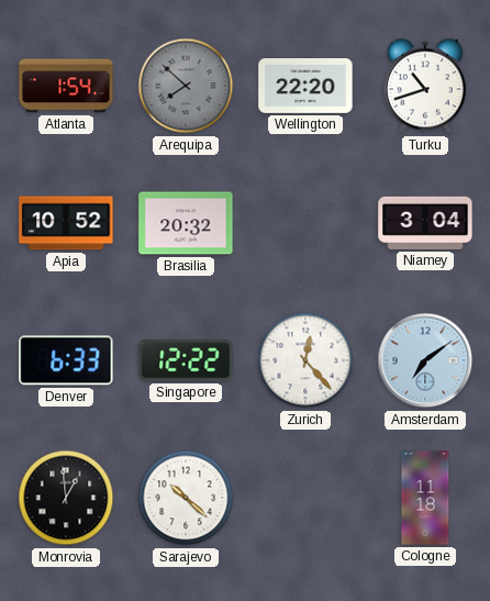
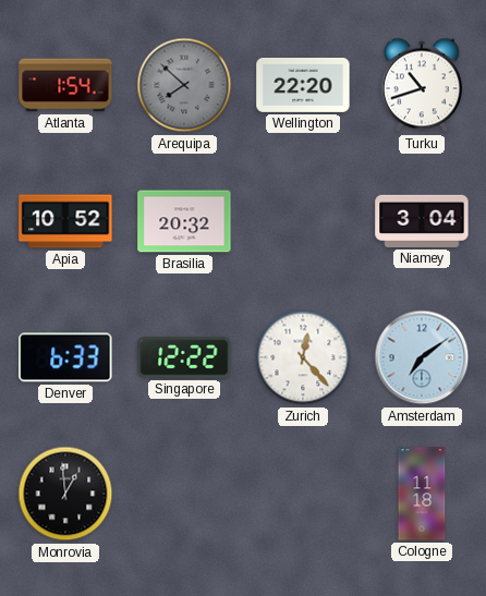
Sarajevo: 10:22 -> none
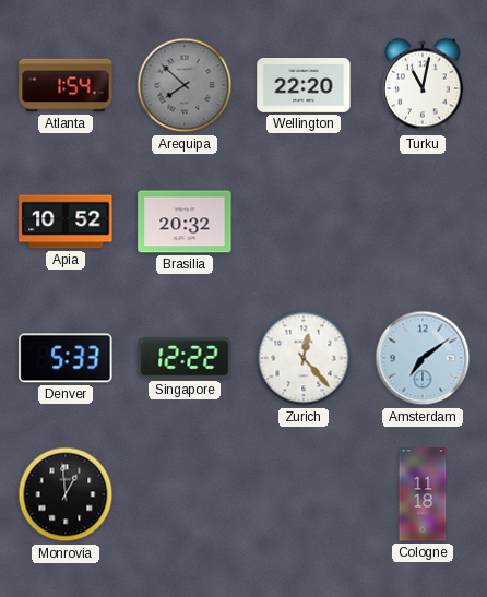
Turku: 10:42 -> 11:02
Niamey: 3:04 -> none
Denver: 6:33 -> 5:33
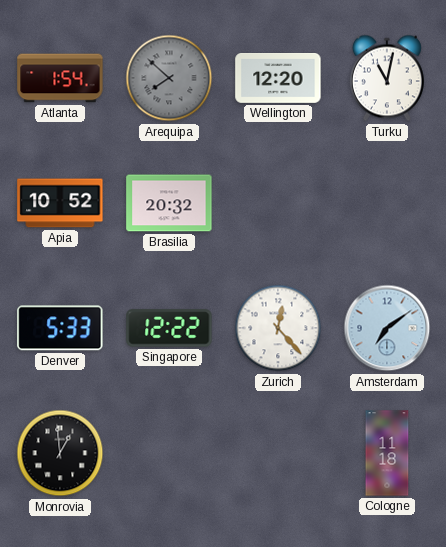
Wellington: 22:20 -> 12:20
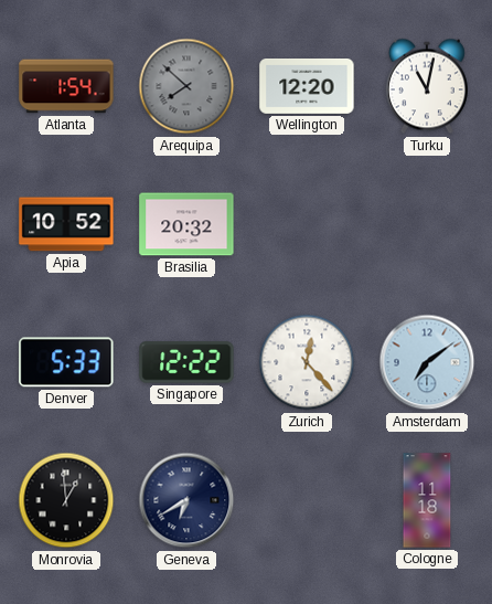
Geneva: none -> 6:40
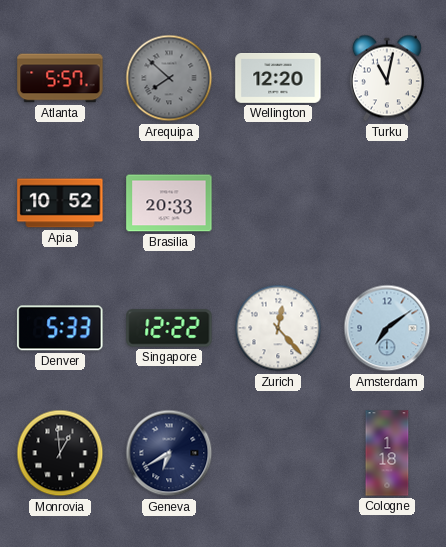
Atlanta: 1:54 -> 5:57
Brasilia: 20:32 -> 20:33
Cologne: 11:18 -> 1:18
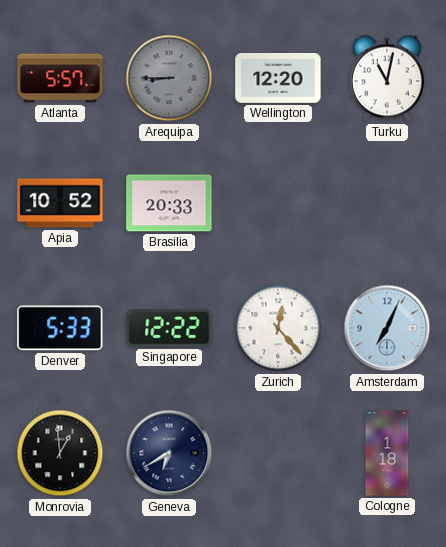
Arequipa: 7:52 -> 8:45
Amsterdam: 7:09 -> 7:04
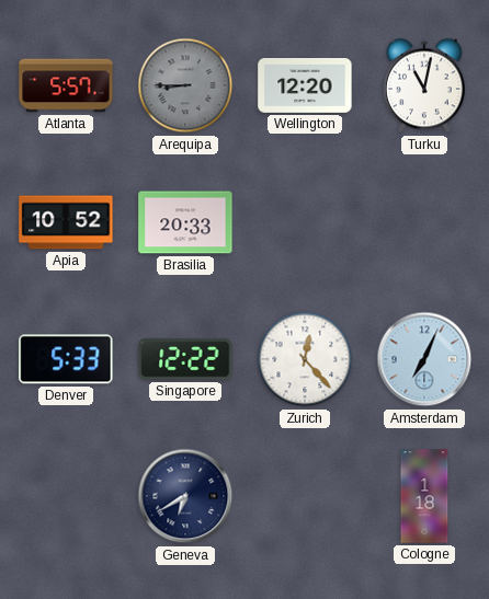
Monrovia: 12:59 -> none
